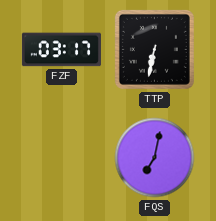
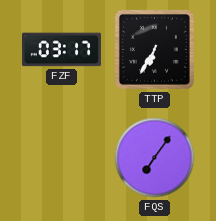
TTP: 6:32 -> 6:35
FQS: 7:02 -> 7:06
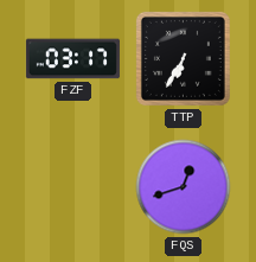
FQS: 7:06 -> 12:42
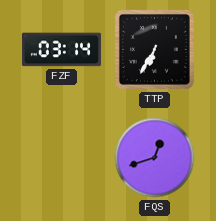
FZF: 03:17 -> 03:14
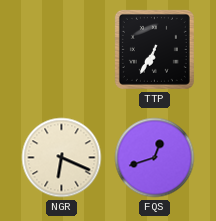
FZF: 03:14 -> none
NGR: none -> 6:19
